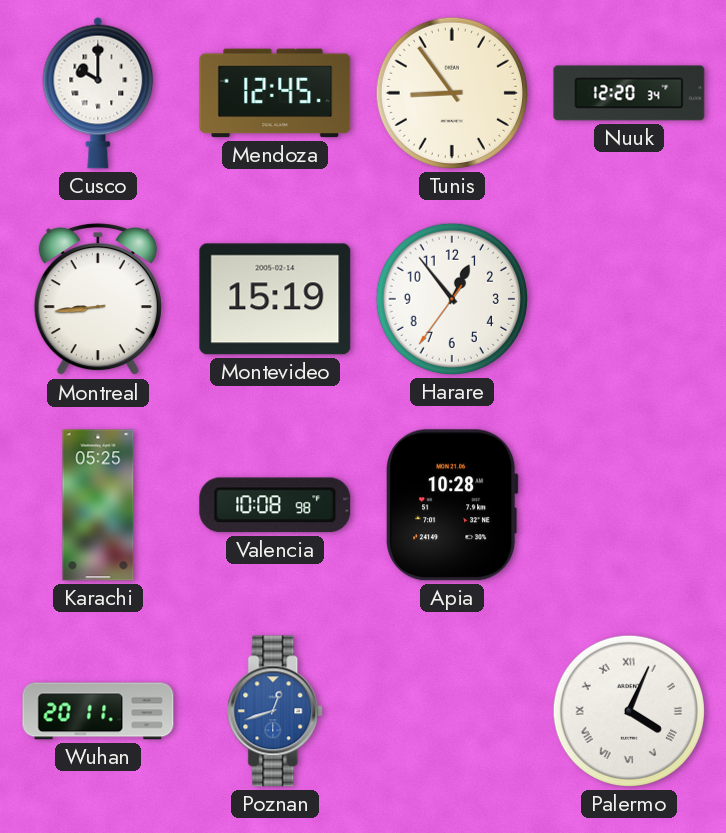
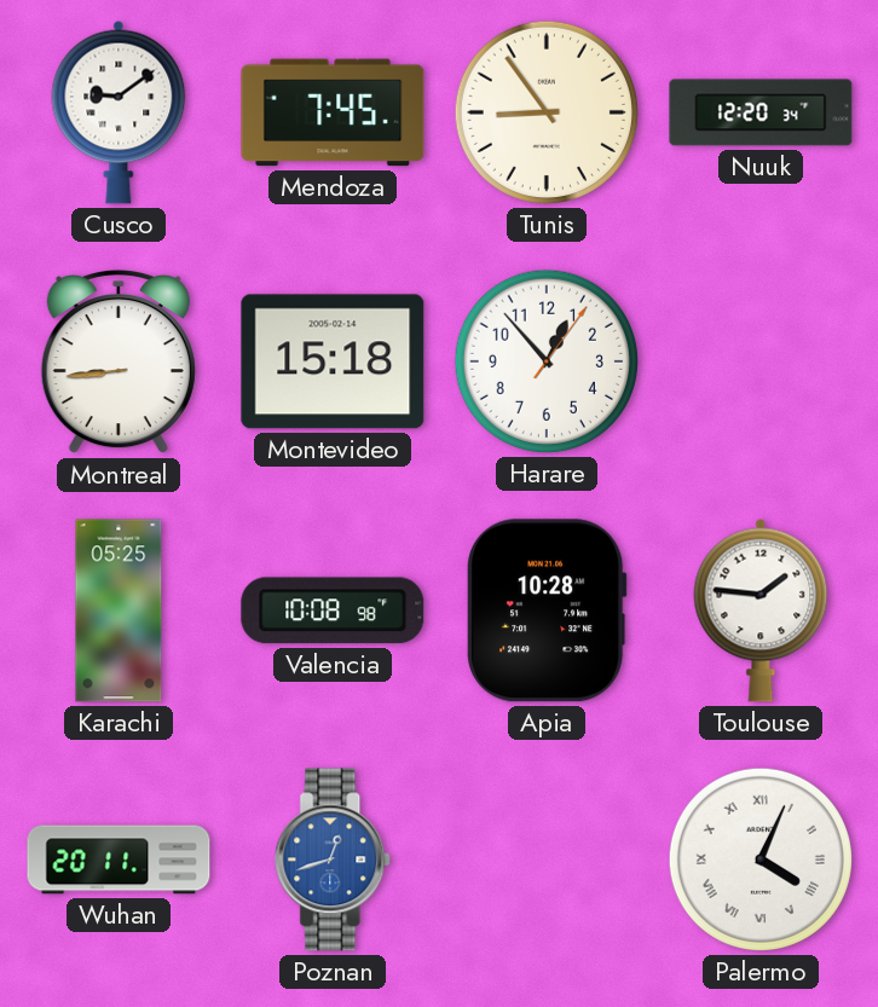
Cusco: 10:00 -> 9:09
Mendoza: 12:45 -> 7:45
Montevideo: 15:19 -> 15:18
Harare: 12:53:36 -> 12:53:06
Toulouse: none -> 1:46
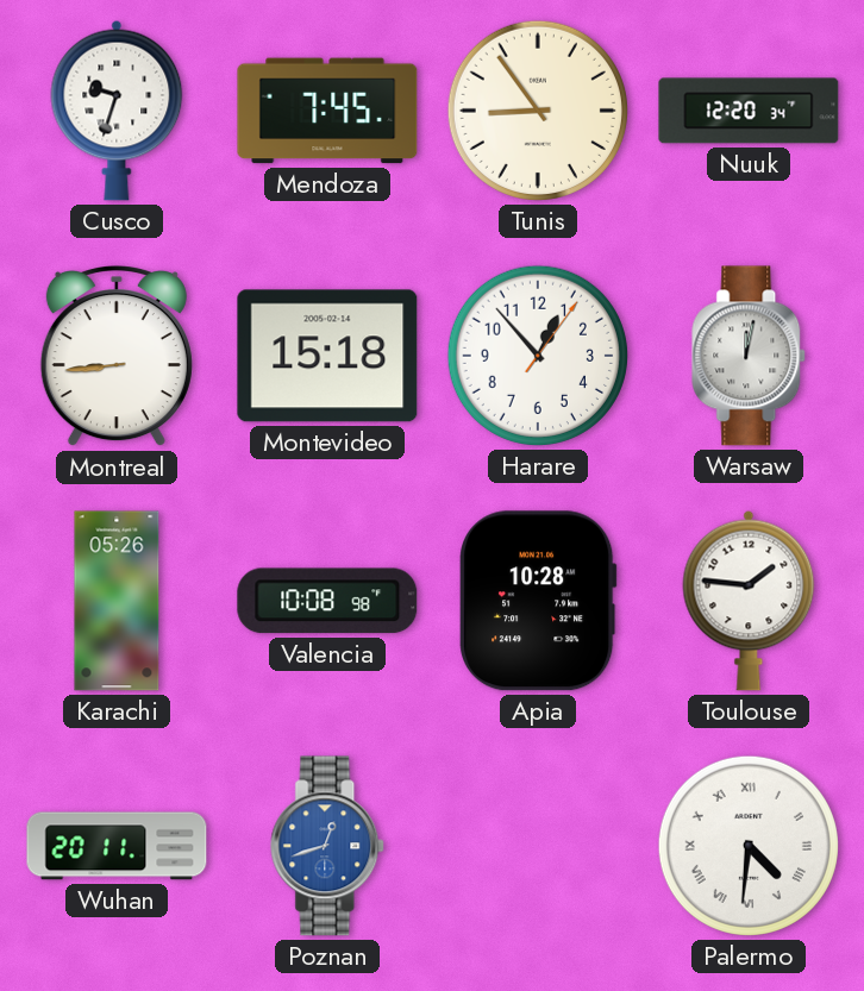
Cusco: 9:09 -> 9:33
Warsaw: none -> 12:02
Karachi: 05:25 -> 05:26
Palermo: 4:04 -> 4:31
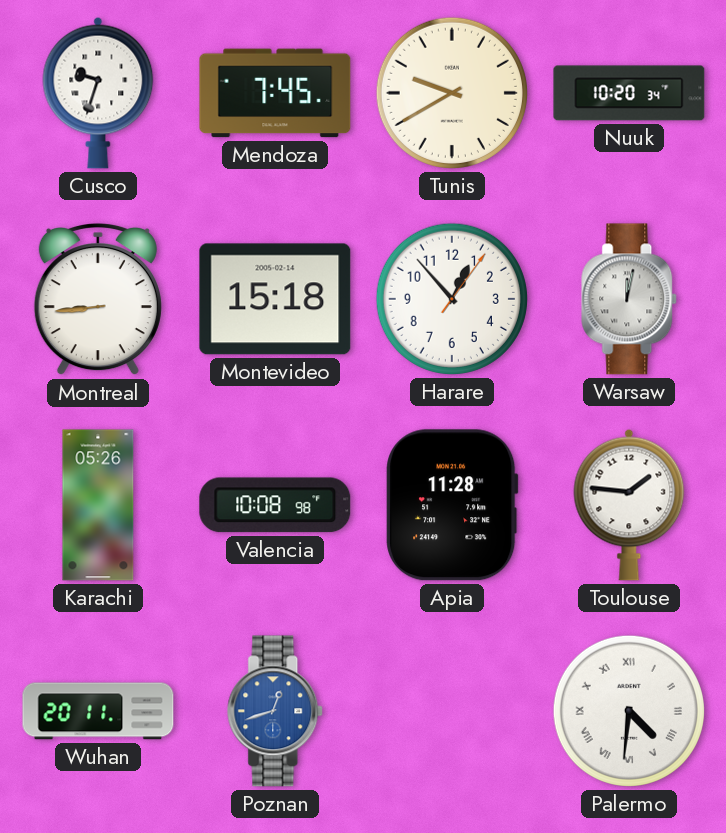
Tunis: 8:54 -> 9:40
Nuuk: 12:20 -> 10:20
Apia: 10:28 -> 11:28
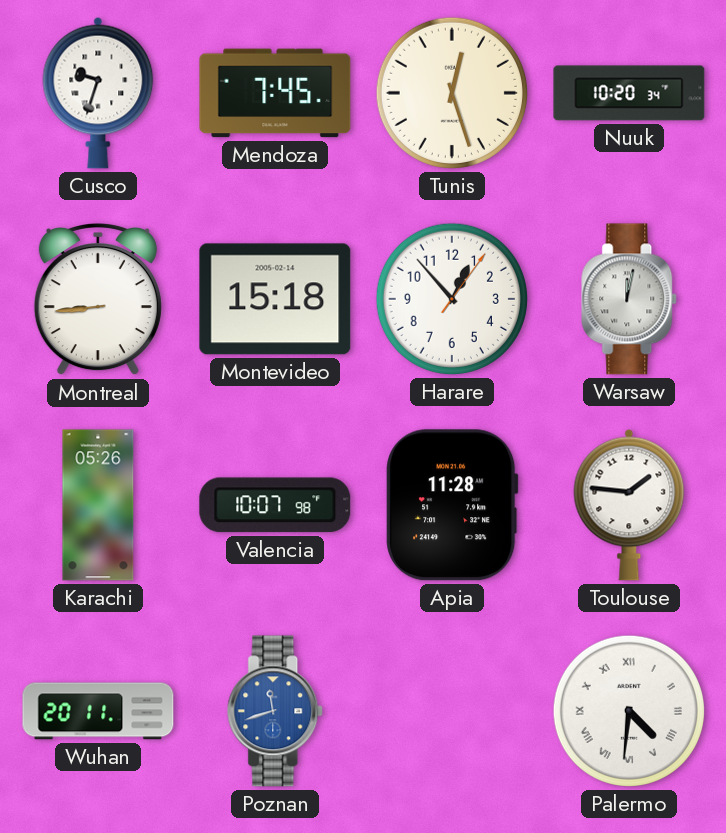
Tunis: 9:40 -> 12:27
Valencia: 10:08 -> 10:07
Poznan: 12:42 -> 11:42
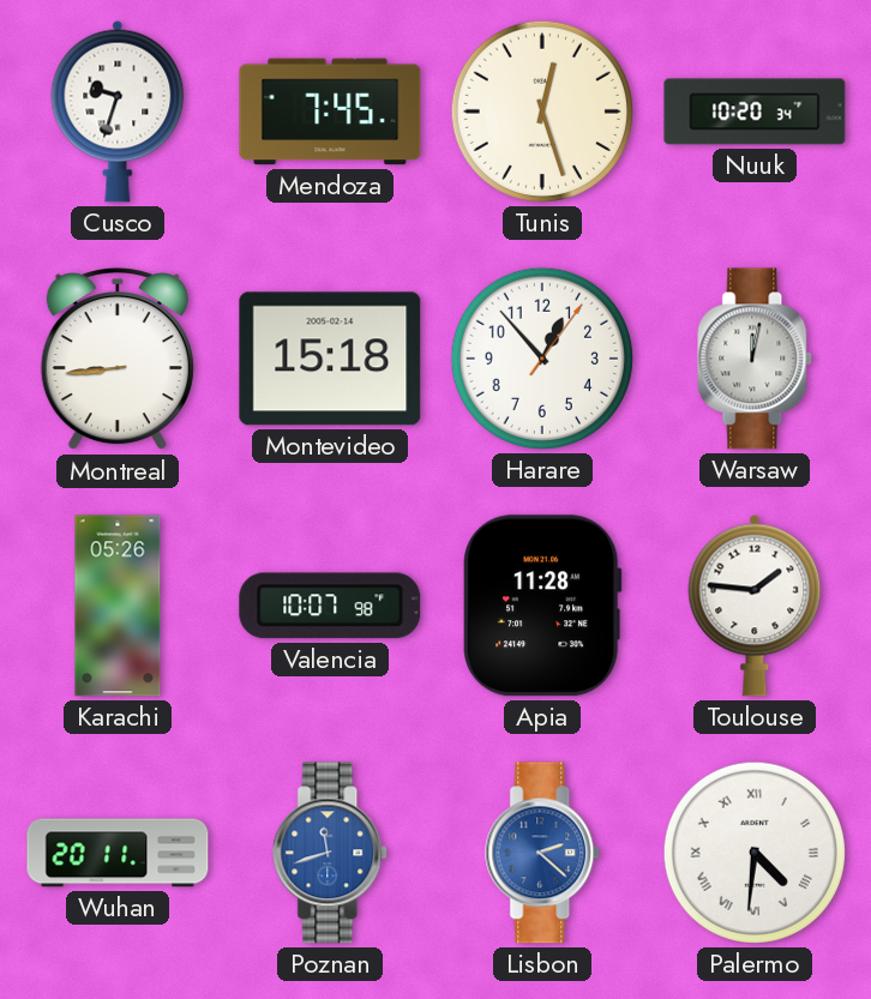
Lisbon: none -> 2:22
